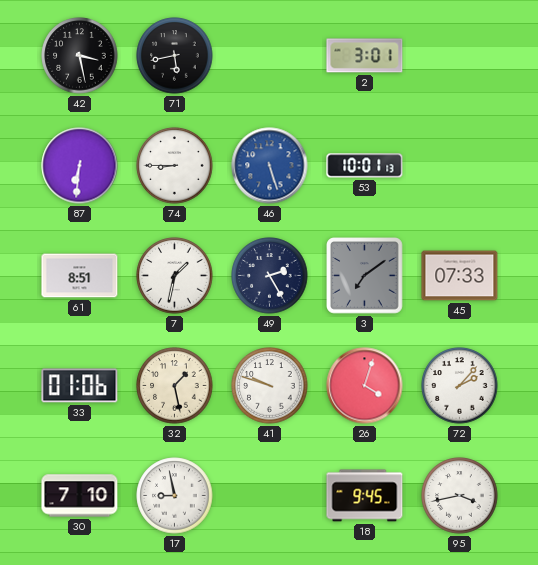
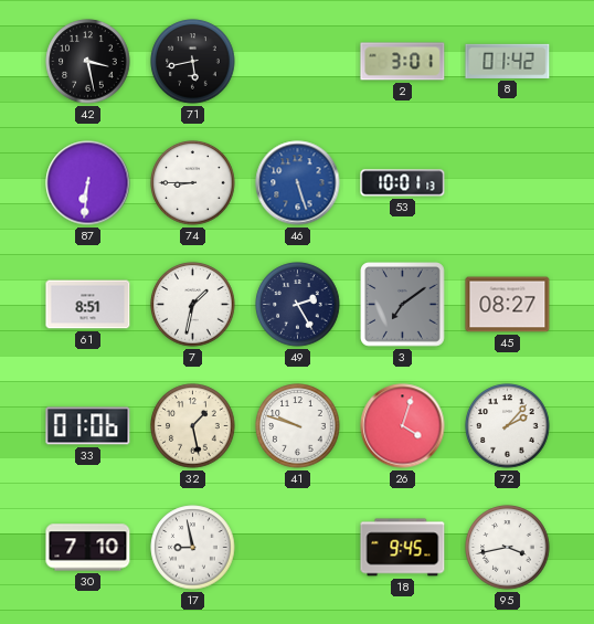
8: none -> 01:42
45: 07:33 -> 08:27
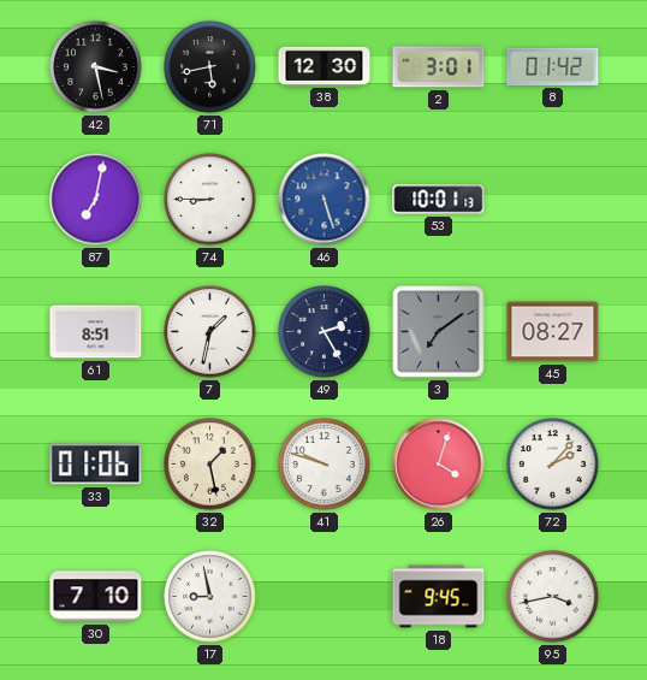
38: none -> 12:30
87: 6:31 -> 7:02
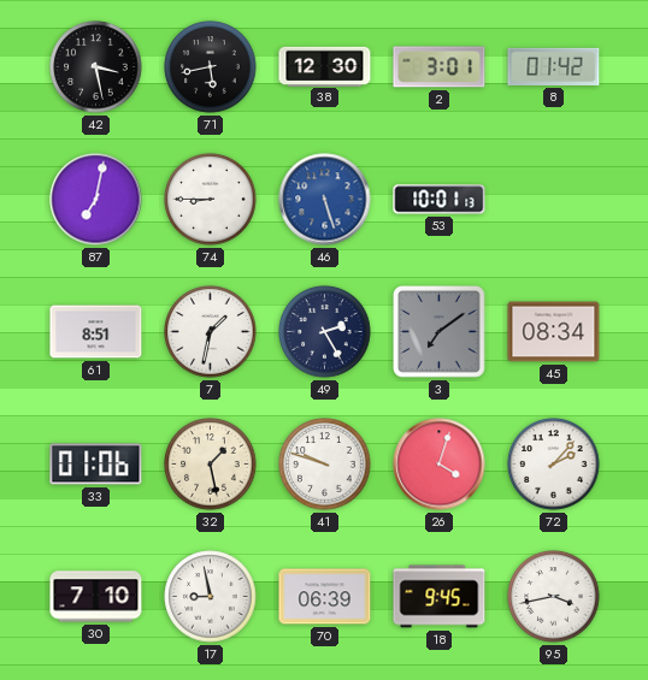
45: 08:27 -> 08:34
70: none -> 06:39
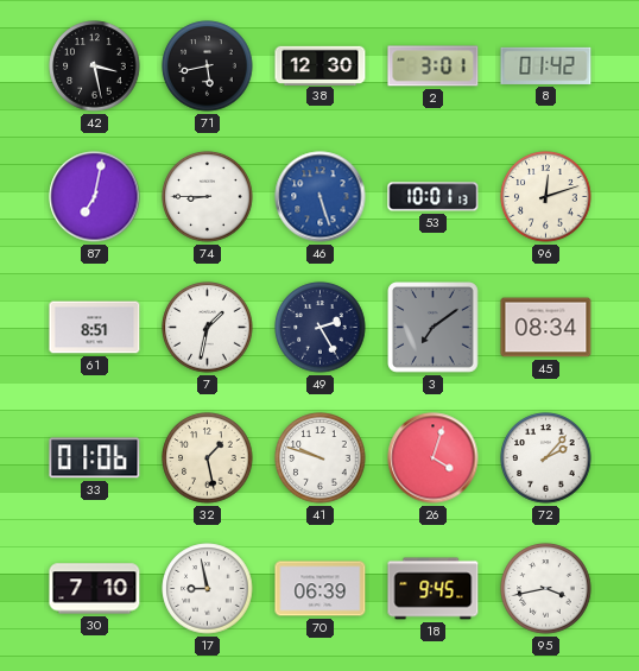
96: none -> 12:12
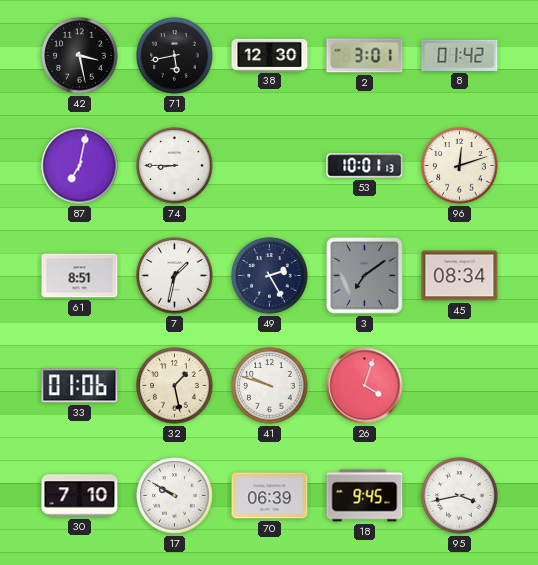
46: 5:27 -> none
72: 2:07 -> none
17: 8:58 -> 9:50
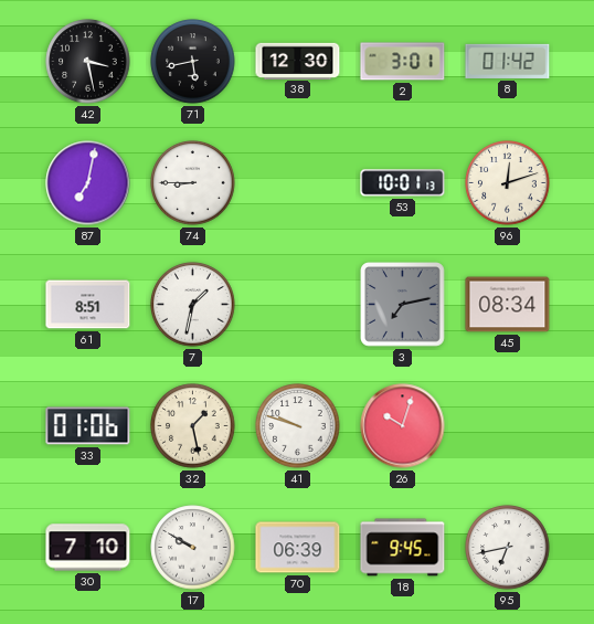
49: 2:25 -> none
3: 7:09 -> 7:13
26: 4:03 -> 10:03
95: 3:43 -> 6:43
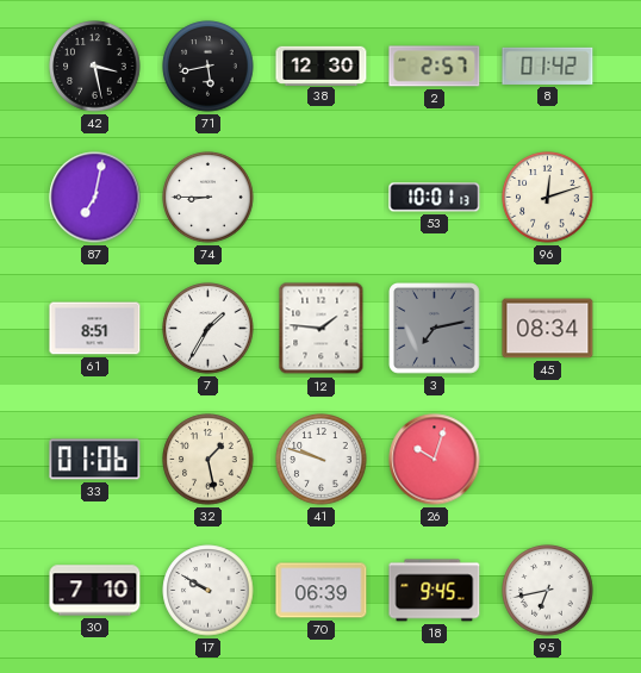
2: 3:01 -> 2:57
7: 1:32 -> 1:35
12: none -> 1:46
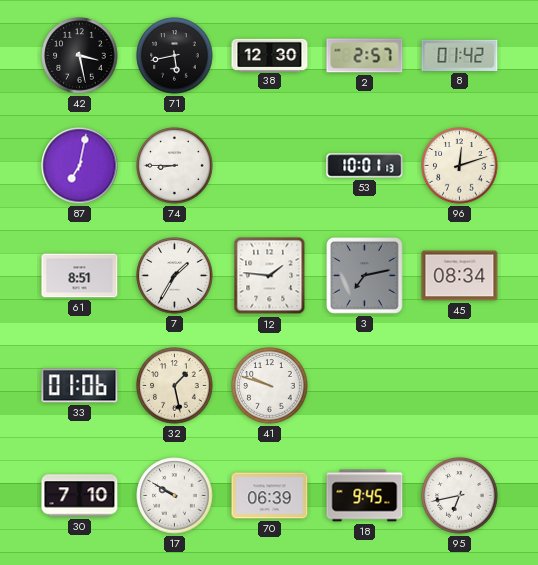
26: 10:03 -> none
